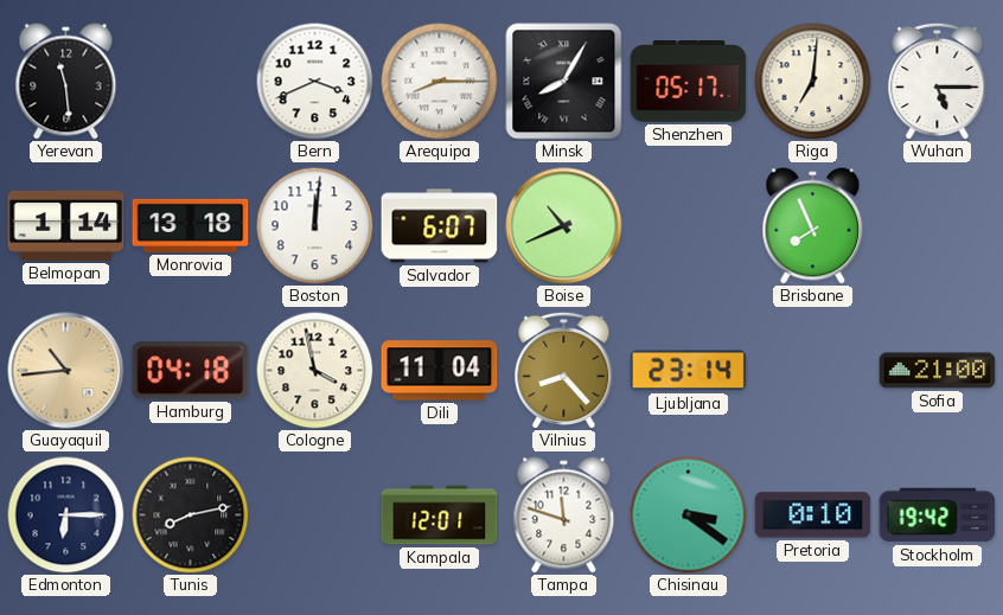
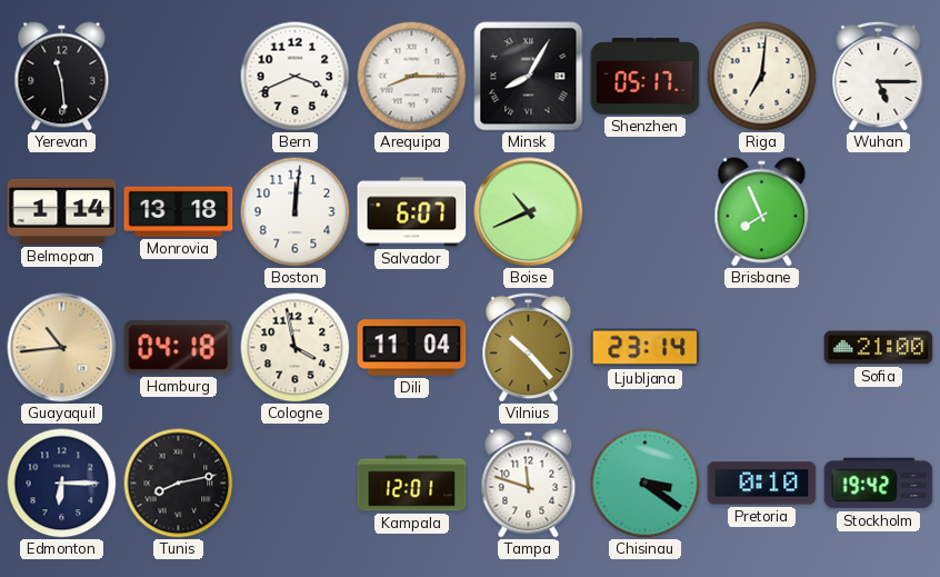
Vilnius: 8:23 -> 10:23
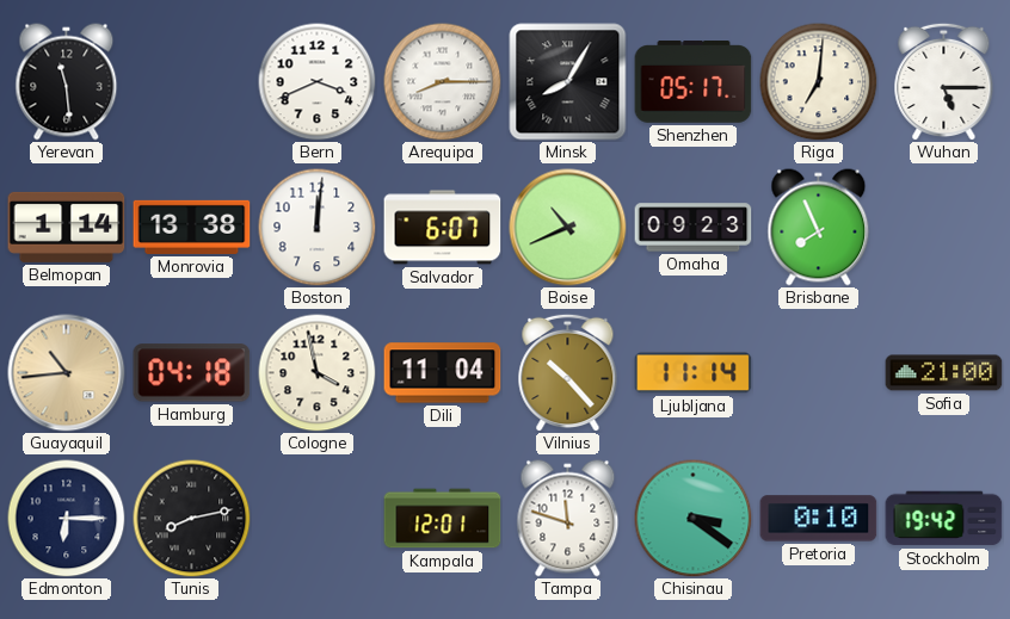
Monrovia: 13:18 -> 13:38
Omaha: none -> 09:23
Ljubljana: 23:14 -> 11:14
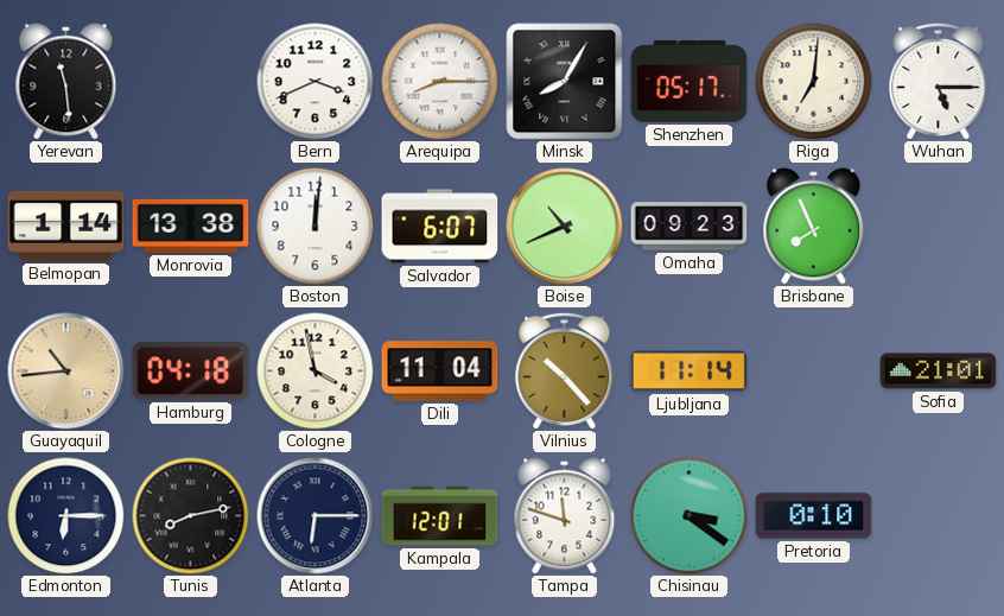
Sofia: 21:00 -> 21:01
Atlanta: none -> 6:15
Stockholm: 19:42 -> none
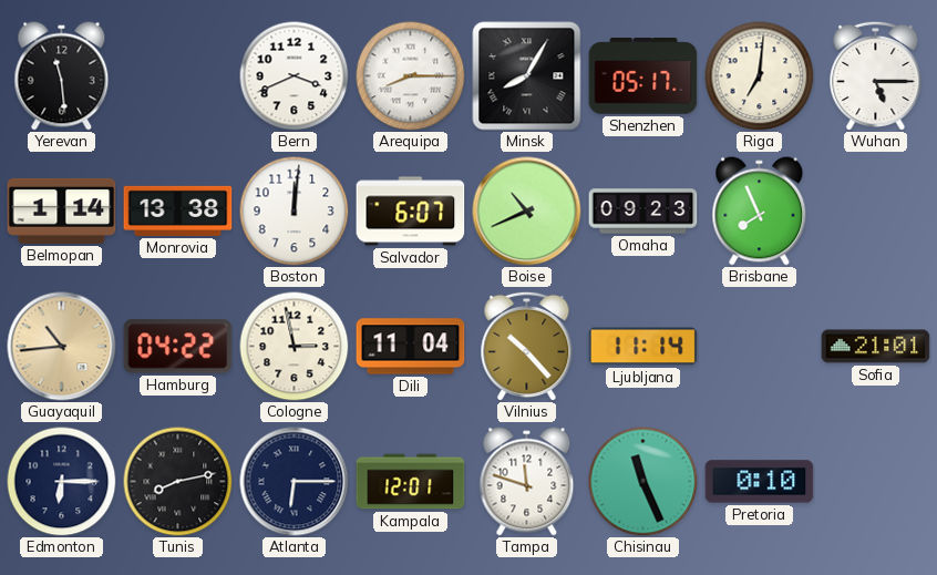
Hamburg: 04:18 -> 04:22
Cologne: 3:58 -> 2:58
Chisinau: 3:21 -> 11:26
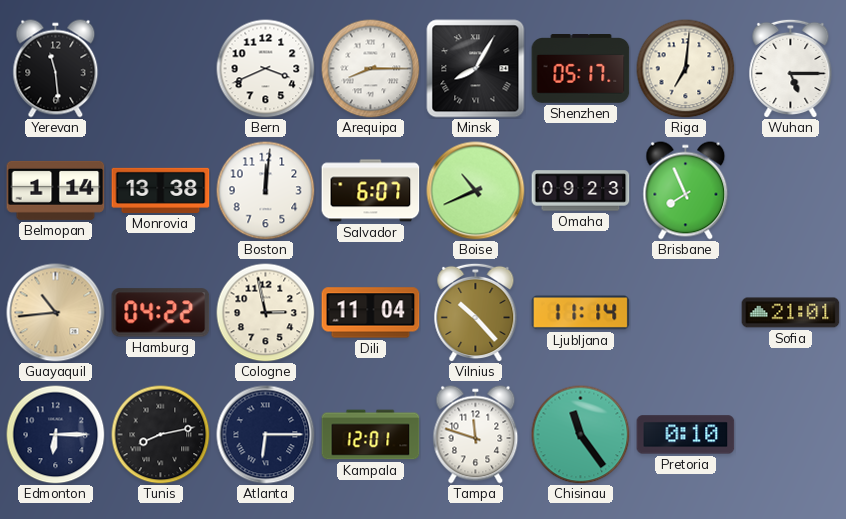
Chisinau: 11:26 -> 11:24
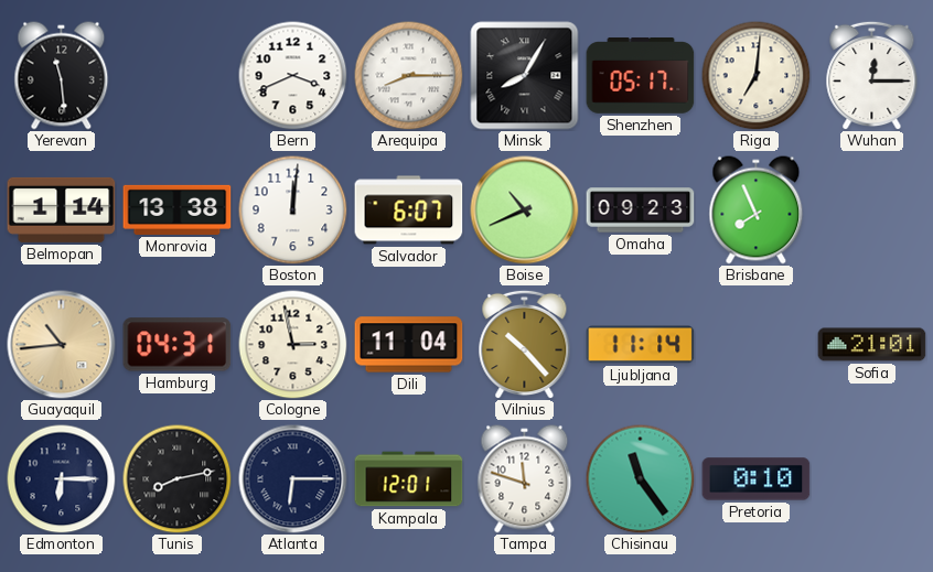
Wuhan: 5:15 -> 12:15
Hamburg: 04:22 -> 04:31
